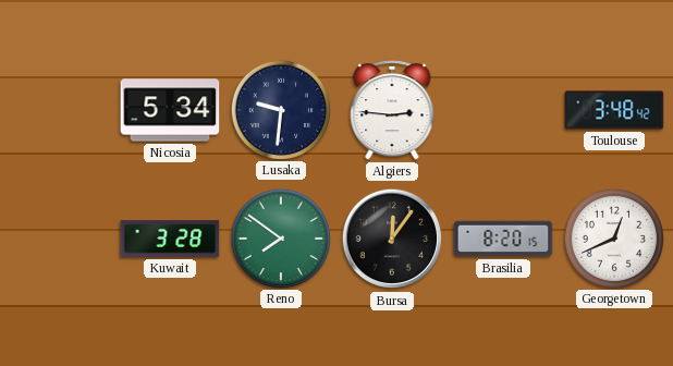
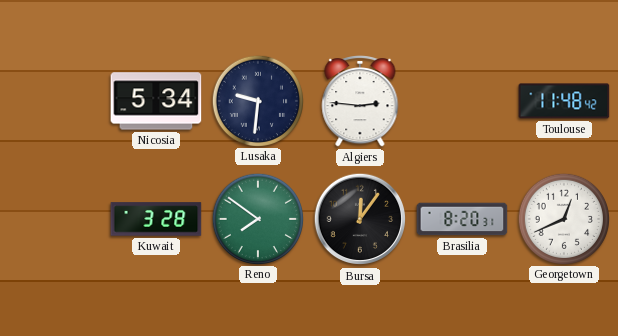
Toulouse: 3:48 -> 11:48
Brasilia: 8:20:15 -> 8:20:31
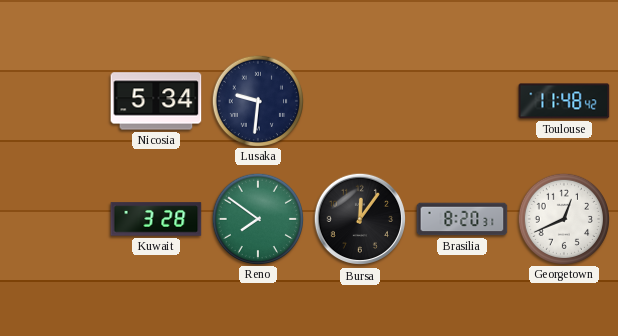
Algiers: 2:46 -> none
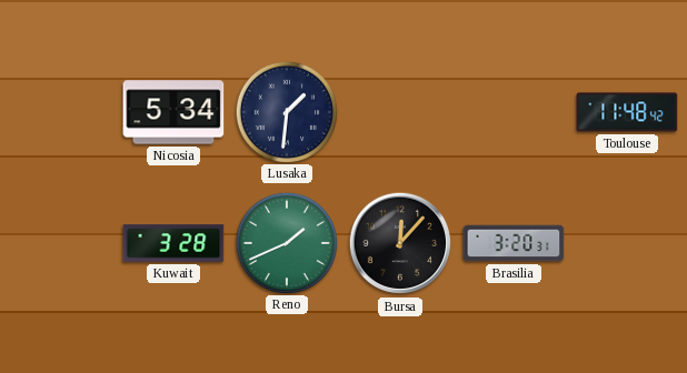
Lusaka: 9:31 -> 1:31
Reno: 7:51 -> 1:41
Bursa: 12:06 -> 12:07
Brasilia: 8:20 -> 3:20
Georgetown: 12:41 -> none
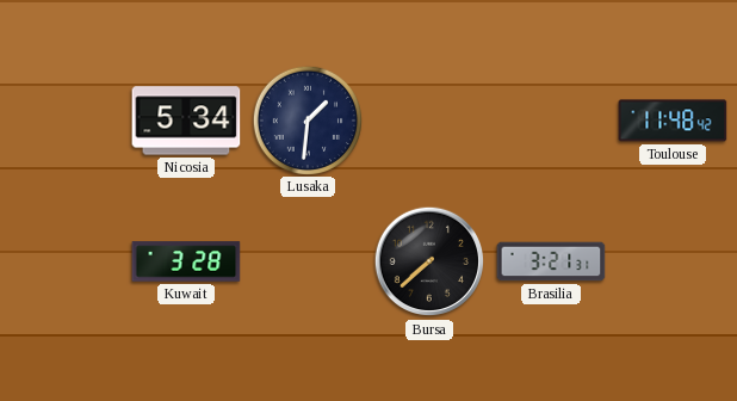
Reno: 1:41 -> none
Bursa: 12:07 -> 7:38
Brasilia: 3:20 -> 3:21
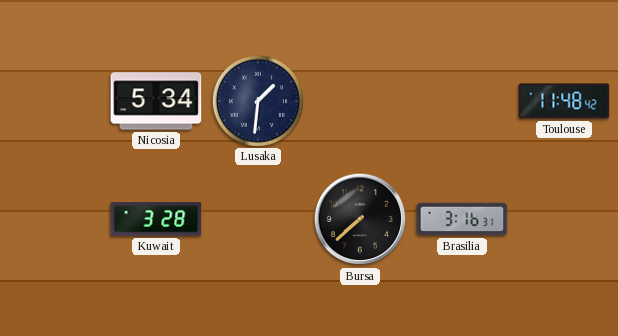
Brasilia: 3:21 -> 3:16
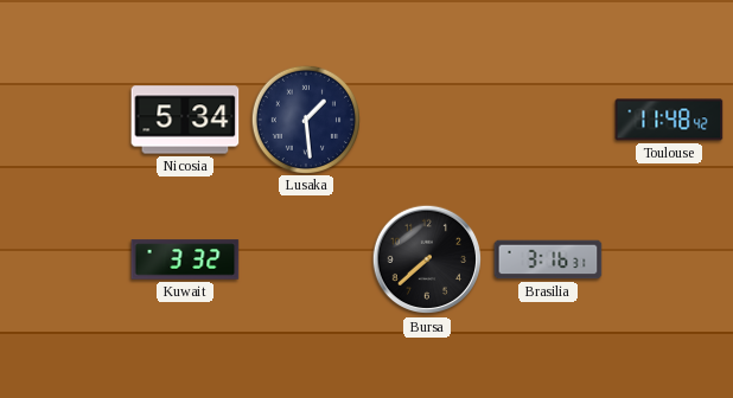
Lusaka: 1:31 -> 1:29
Kuwait: 3:28 -> 3:32
